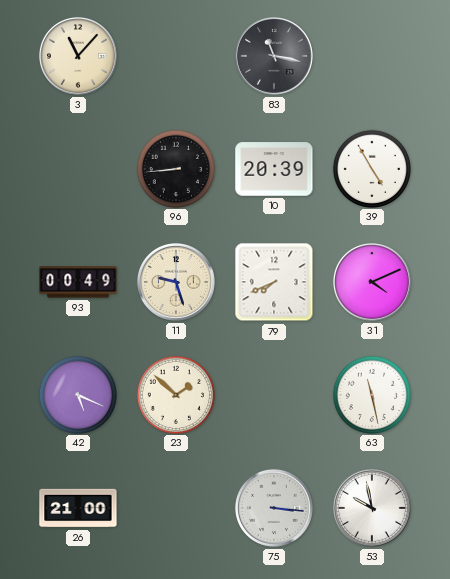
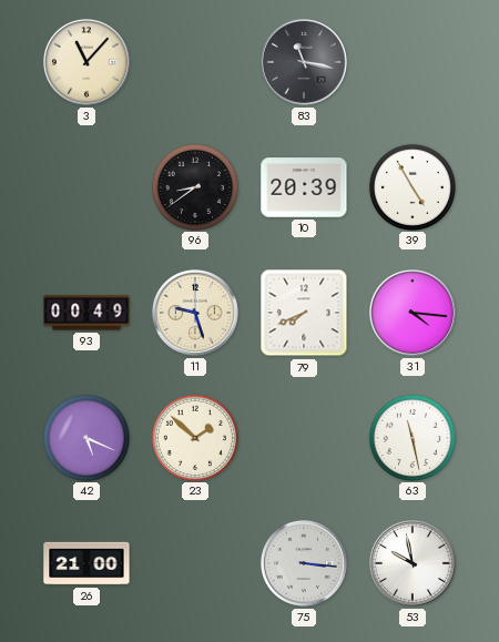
96: 8:44 -> 8:39
31: 4:11 -> 4:16
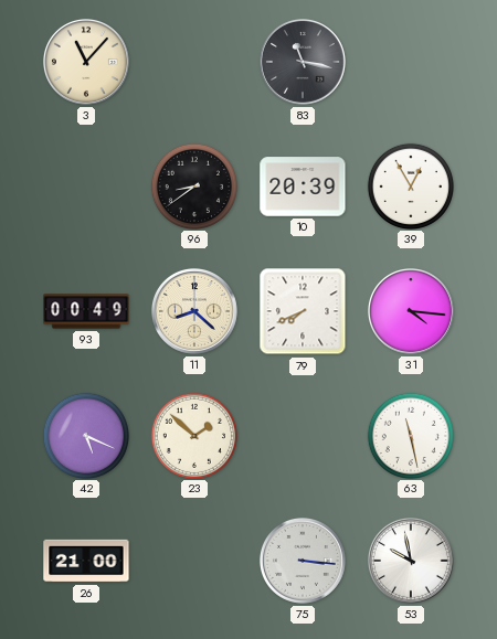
39: 4:55 -> 12:55
11: 9:27 -> 8:22
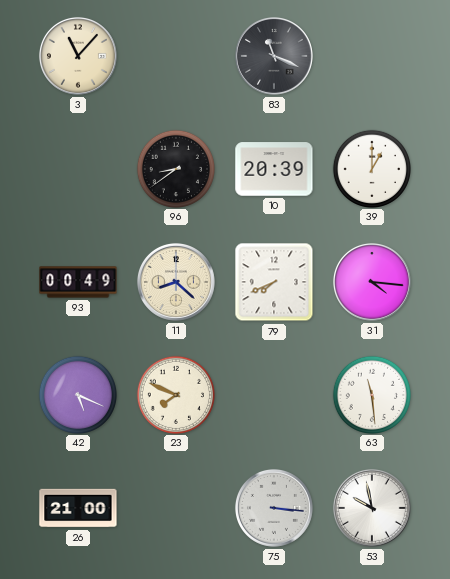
83: 11:17 -> 11:19
39: 12:55 -> 1:00
23: 1:52 -> 7:49
63: 11:28 -> 11:29
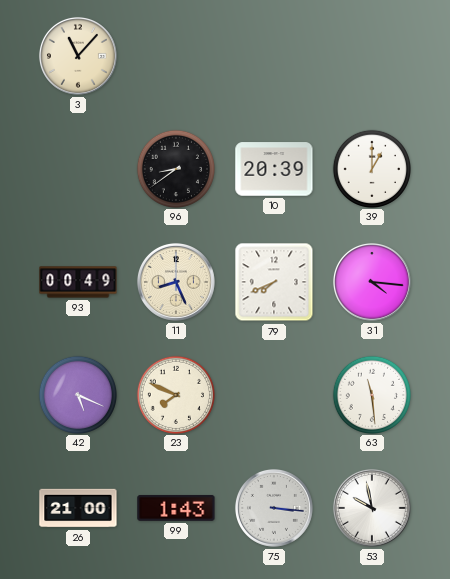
83: 11:19 -> none
11: 8:22 -> 8:26
99: none -> 1:43
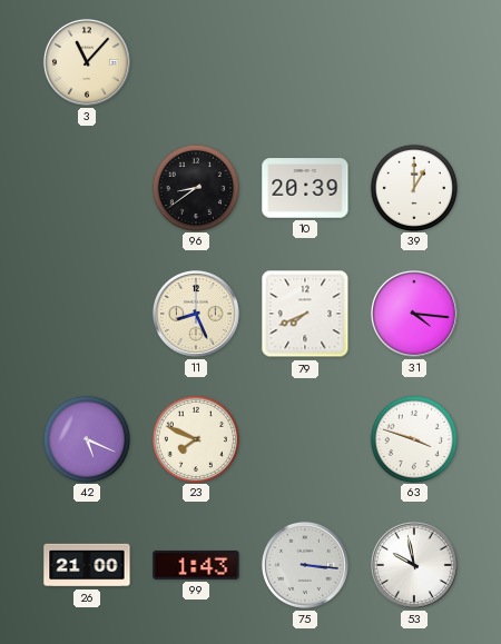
93: 00:49 -> none
63: 11:29 -> 3:48
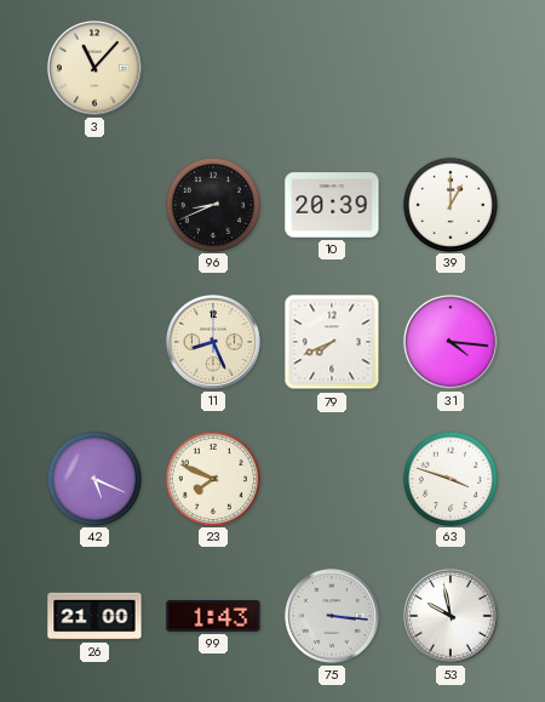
96: 8:39 -> 8:41
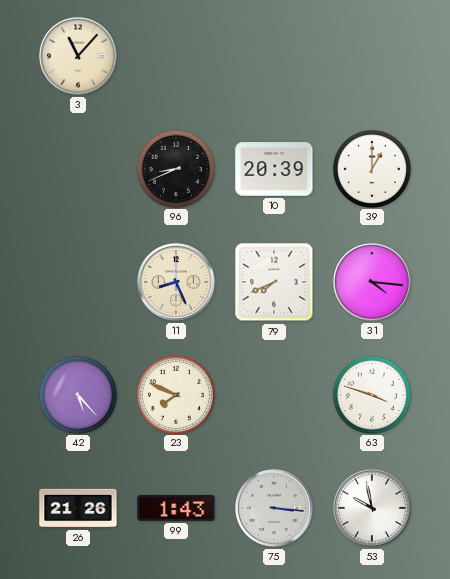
42: 5:19 -> 5:23
26: 21:00 -> 21:26
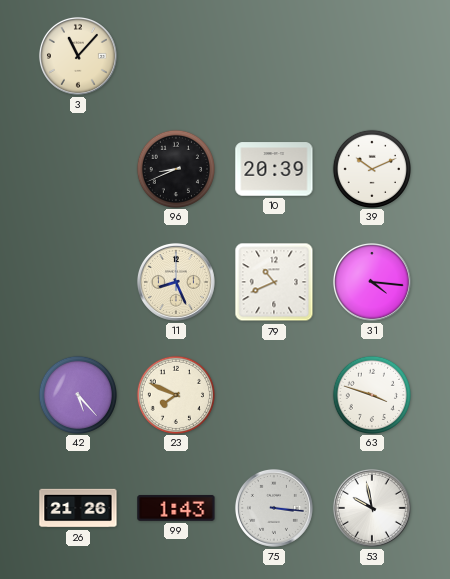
39: 1:00 -> 10:11
79: 7:41 -> 10:41
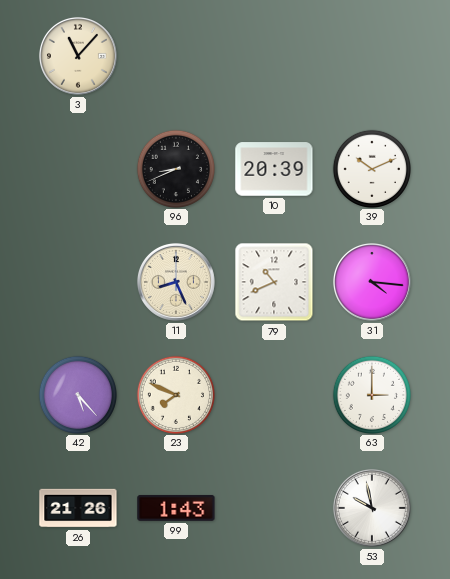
63: 3:48 -> 3:00
75: 3:16 -> none
